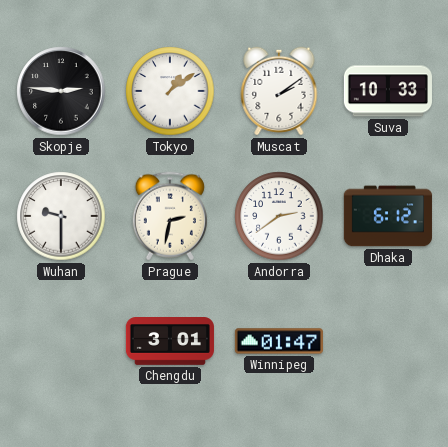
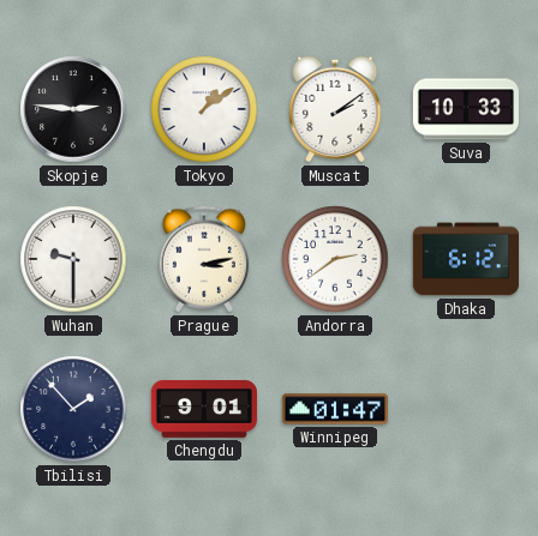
Prague: 2:32 -> 3:13
Tbilisi: none -> 1:53
Chengdu: 3:01 -> 9:01
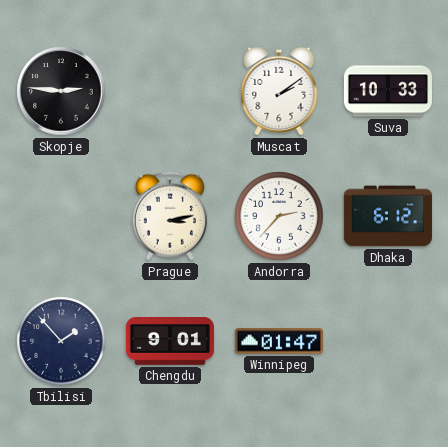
Tokyo: 1:09 -> none
Wuhan: 9:30 -> none
Andorra: 2:39 -> 2:37
